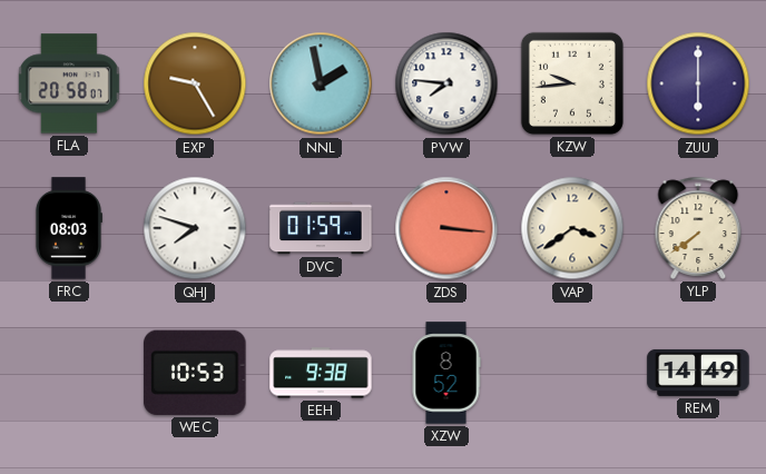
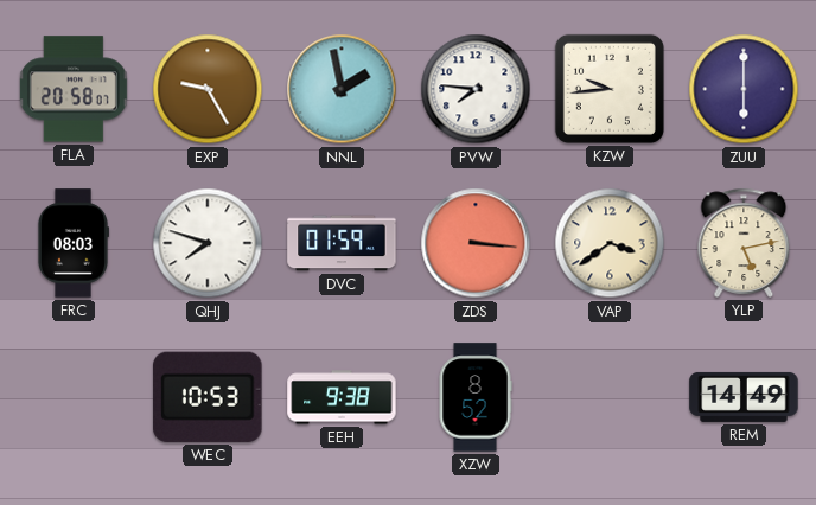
YLP: 7:39 -> 5:13
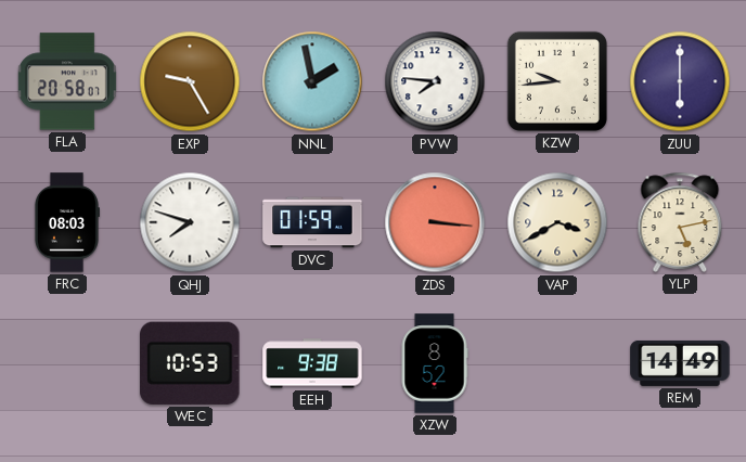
VAP: 3:39 -> 3:40
